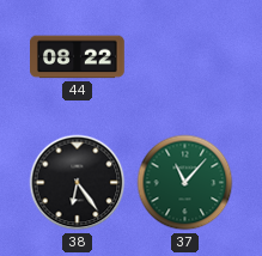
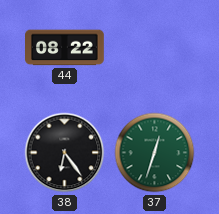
37: 11:07 -> 12:33
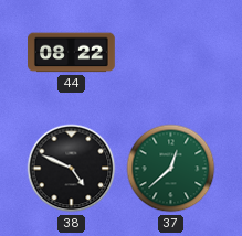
38: 6:24 -> 4:49
37: 12:33 -> 12:38
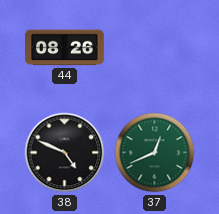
44: 08:22 -> 08:26
37: 12:38 -> 12:41
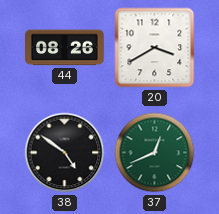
20: none -> 3:40
38: 4:49 -> 4:51
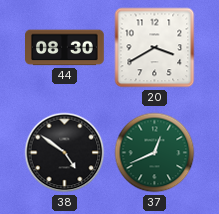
44: 08:26 -> 08:30
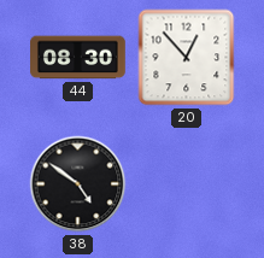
20: 3:40 -> 12:53
37: 12:41 -> none
